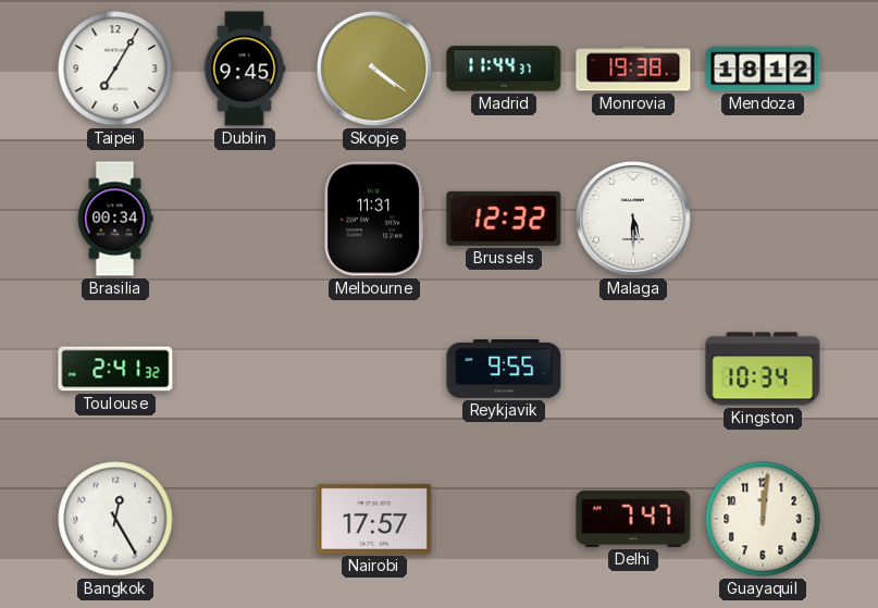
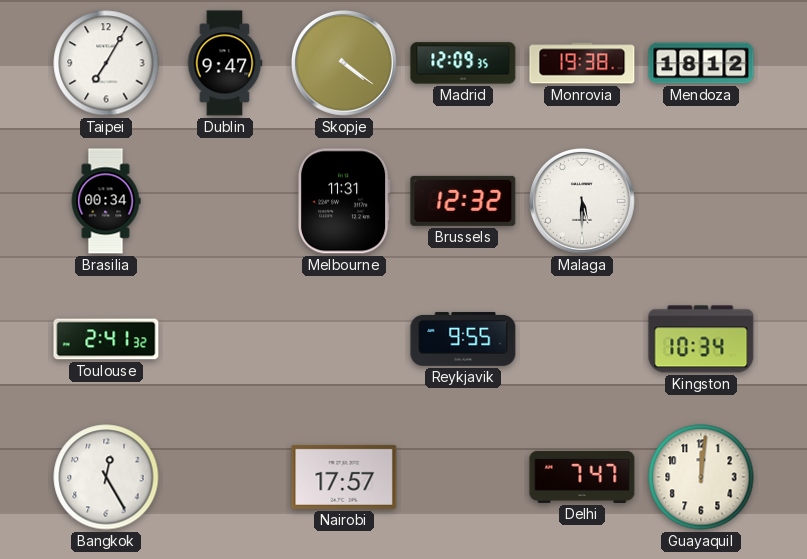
Dublin: 9:45 -> 9:47
Madrid: 11:44 -> 12:09
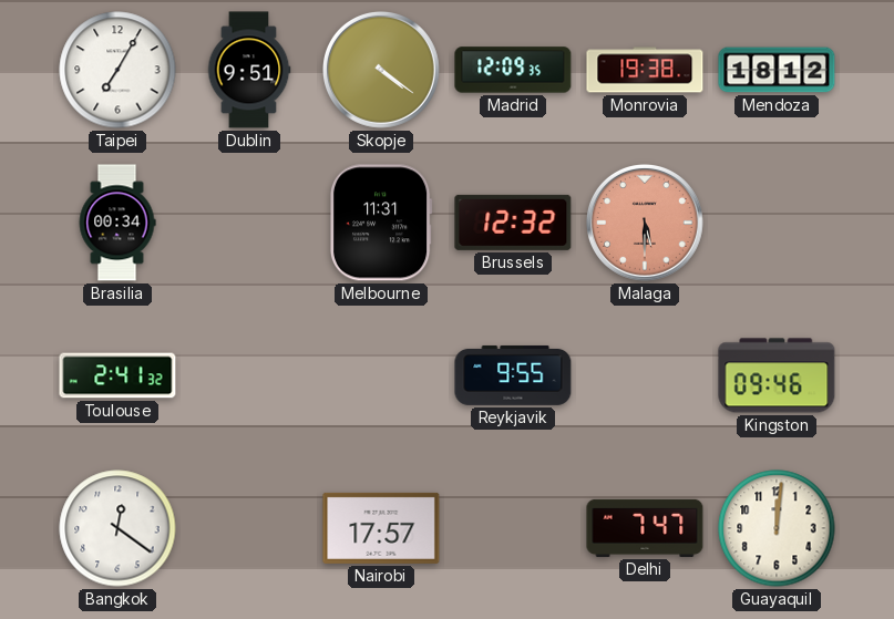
Dublin: 9:47 -> 9:51
Malaga dial: white -> salmon
Kingston: 10:34 -> 09:46
Bangkok: 12:25 -> 12:21
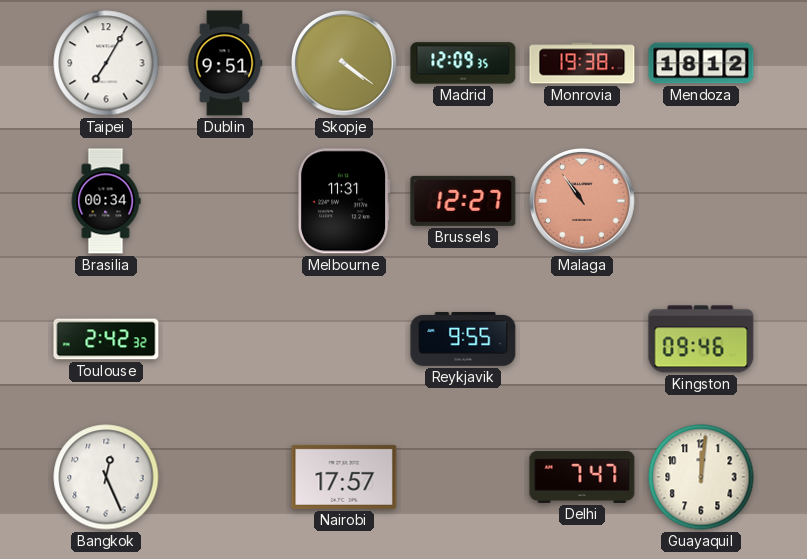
Brussels: 12:32 -> 12:27
Malaga: 5:30 -> 10:54
Toulouse: 2:41 -> 2:42
Bangkok: 12:21 -> 12:26
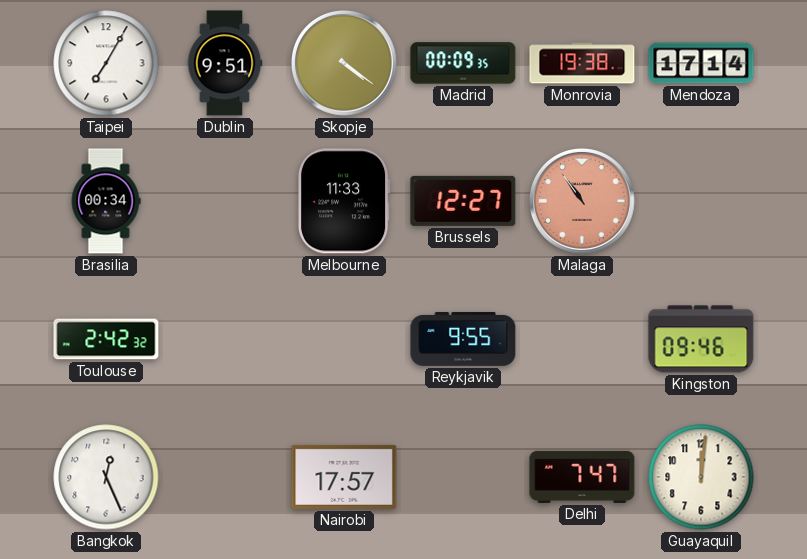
Madrid: 12:09 -> 00:09
Mendoza: 18:12 -> 17:14
Melbourne: 11:31 -> 11:33
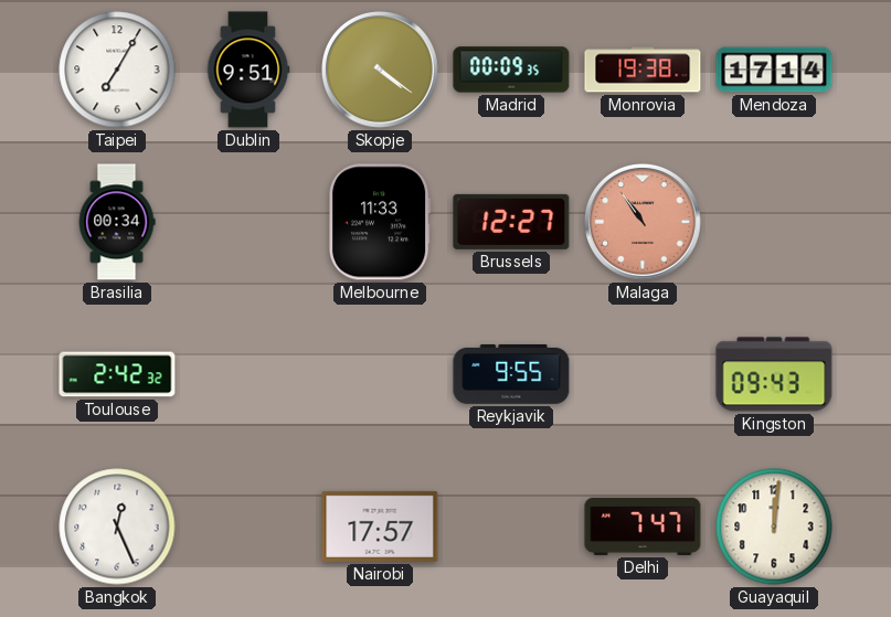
Kingston: 09:46 -> 09:43
